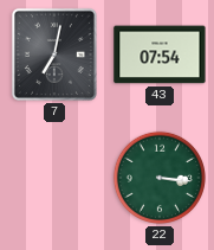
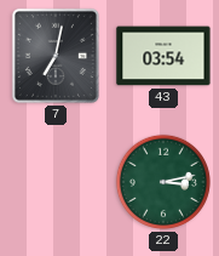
43: 07:54 -> 03:54
22: 3:16 -> 3:13
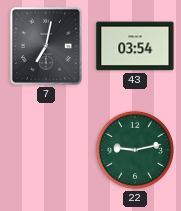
22: 3:13 -> 9:13
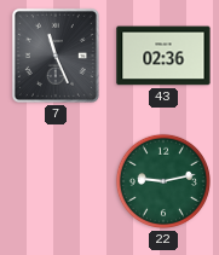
7: 7:02 -> 11:26
43: 03:54 -> 02:36
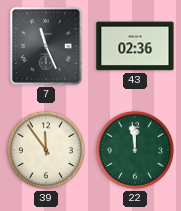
39: none -> 11:54
22: 9:13 -> 11:59
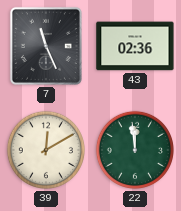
39: 11:54 -> 12:10
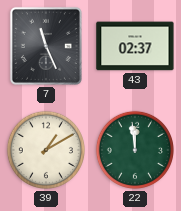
43: 02:36 -> 02:37
39: 12:10 -> 1:10
